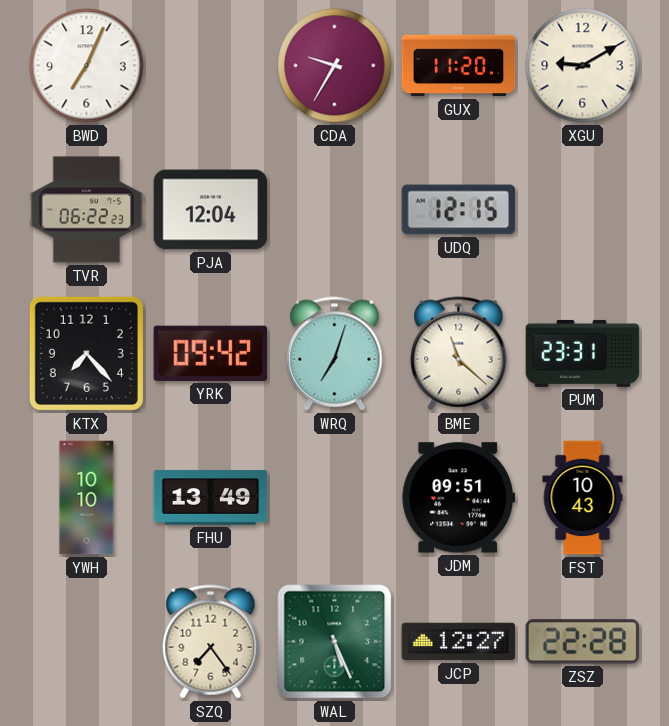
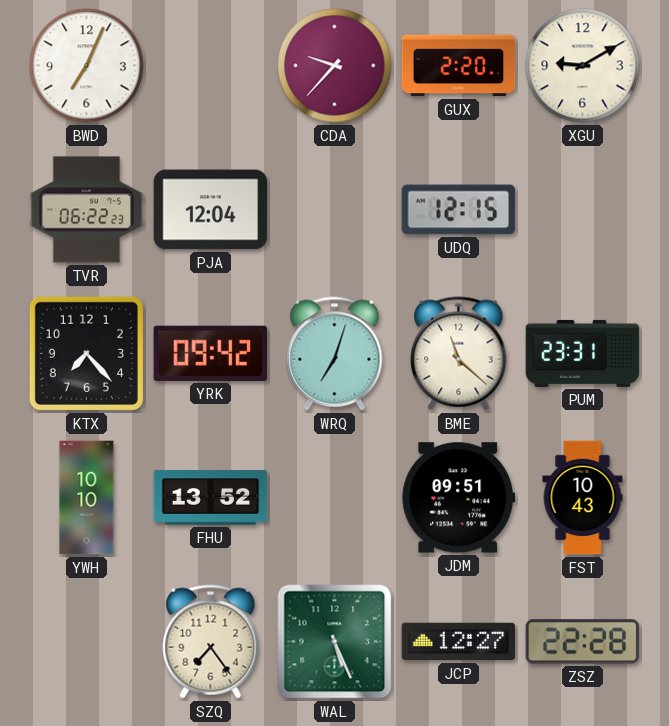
CDA: 9:35 -> 9:37
GUX: 11:20 -> 2:20
FHU: 13:49 -> 13:52
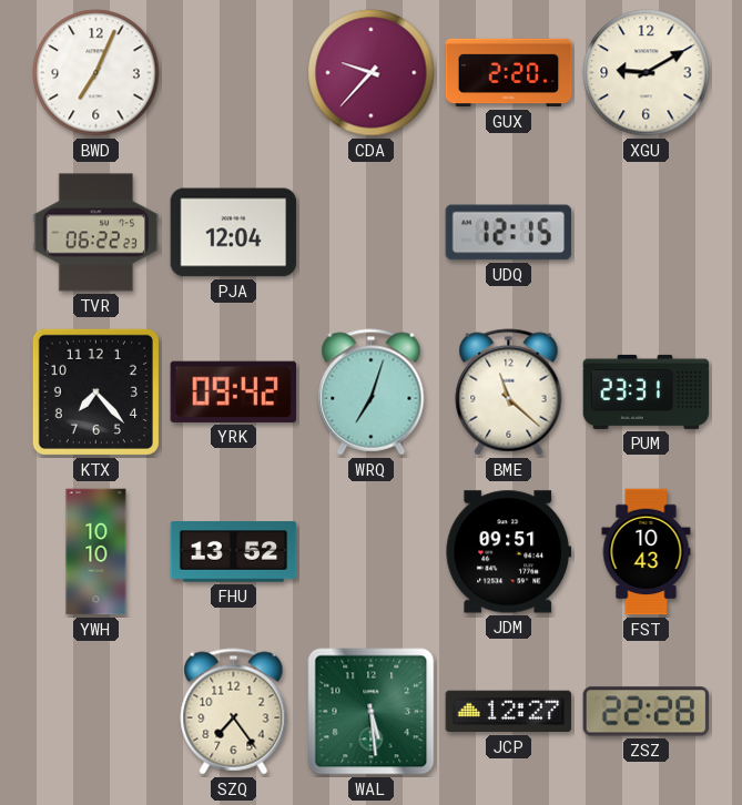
WAL: 5:26 -> 5:29
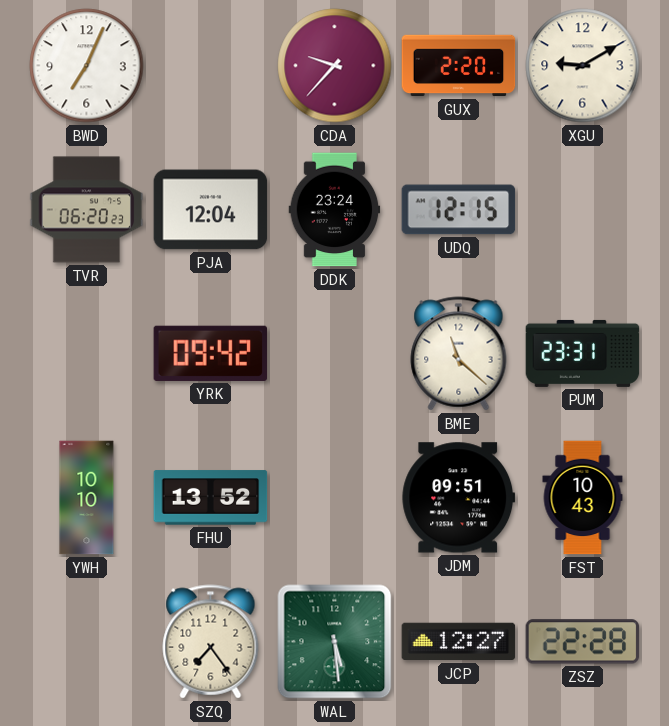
TVR: 06:22 -> 06:20
DDK: none -> 23:24
KTX: 7:23 -> none
WRQ: 7:03 -> none
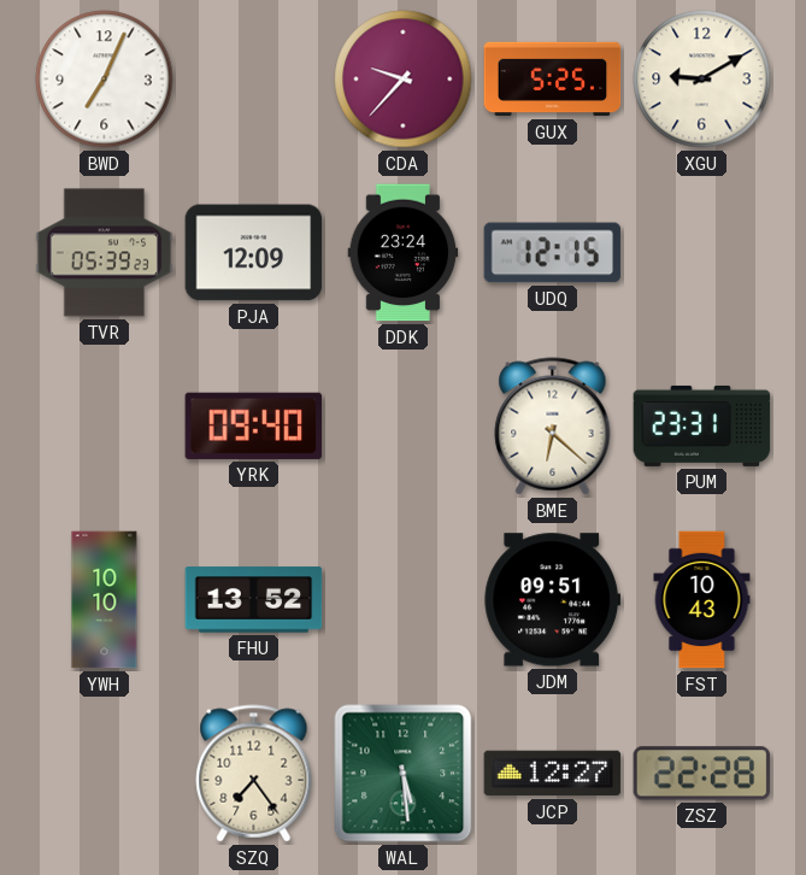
GUX: 2:20 -> 5:25
TVR: 06:20 -> 05:39
PJA: 12:04 -> 12:09
YRK: 09:42 -> 09:40
BME: 11:22 -> 6:22
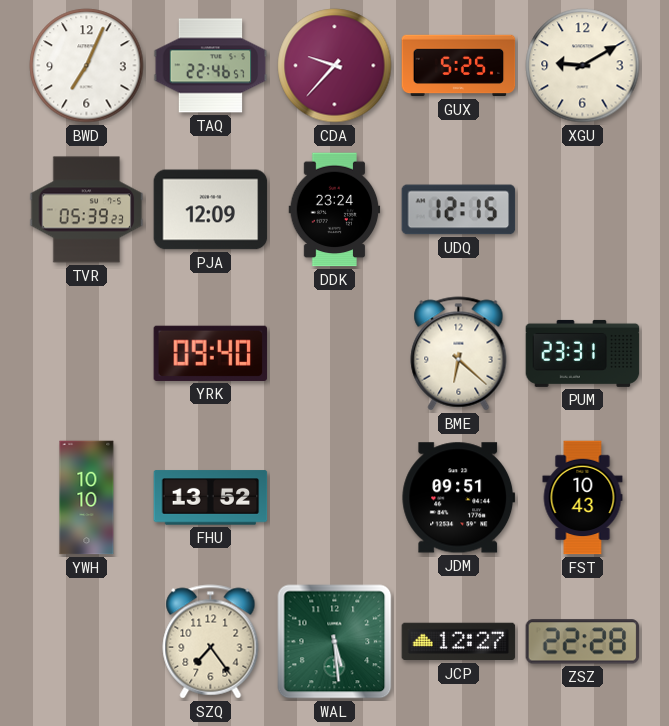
TAQ: none -> 22:46
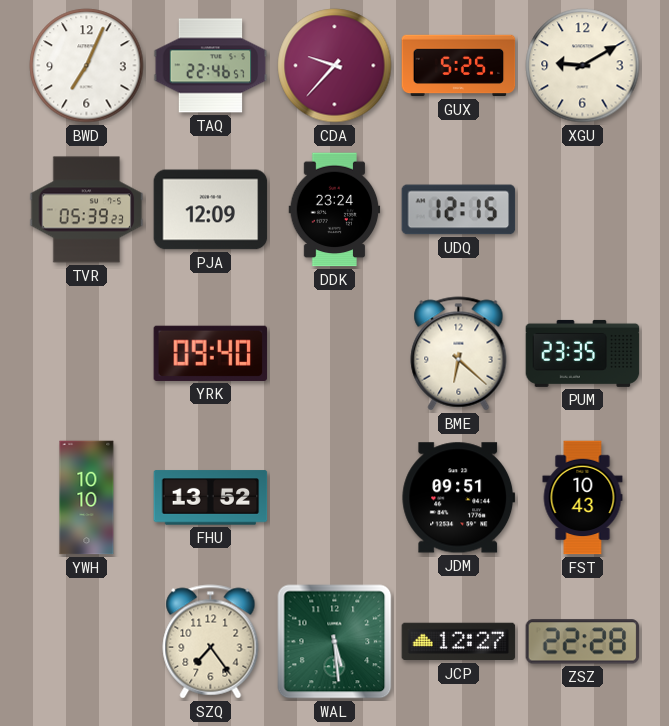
PUM: 23:31 -> 23:35
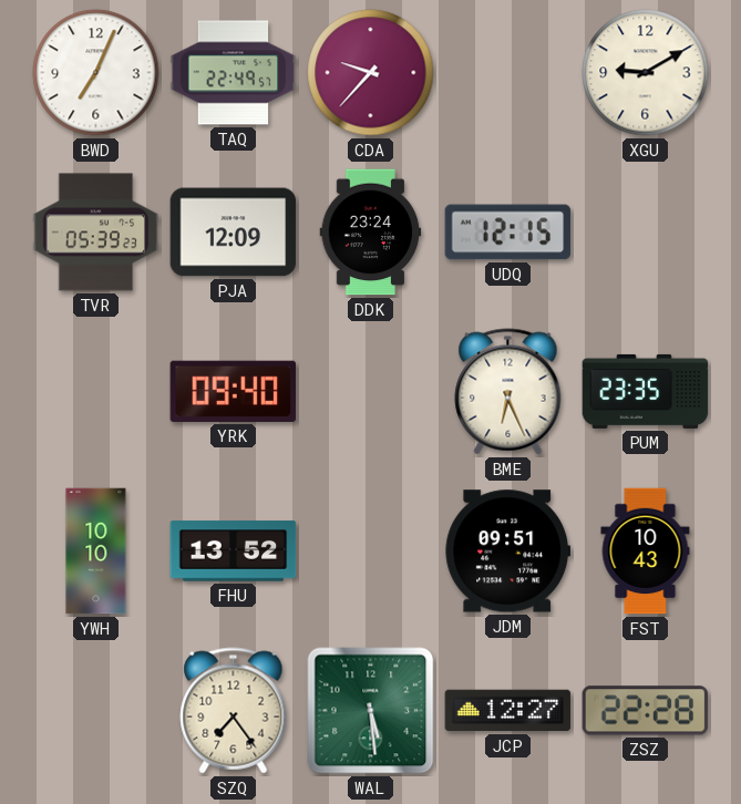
TAQ: 22:46 -> 22:49
GUX: 5:25 -> none
BME: 6:22 -> 6:26
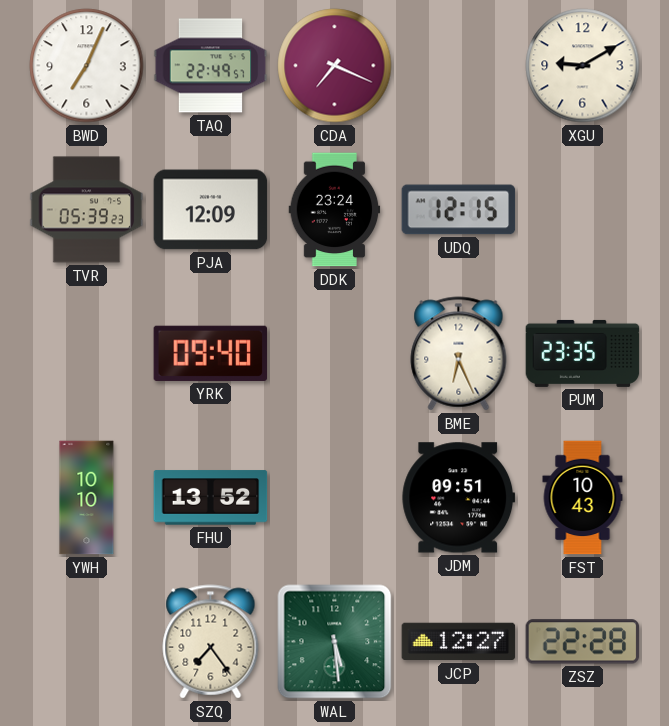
CDA: 9:37 -> 7:19
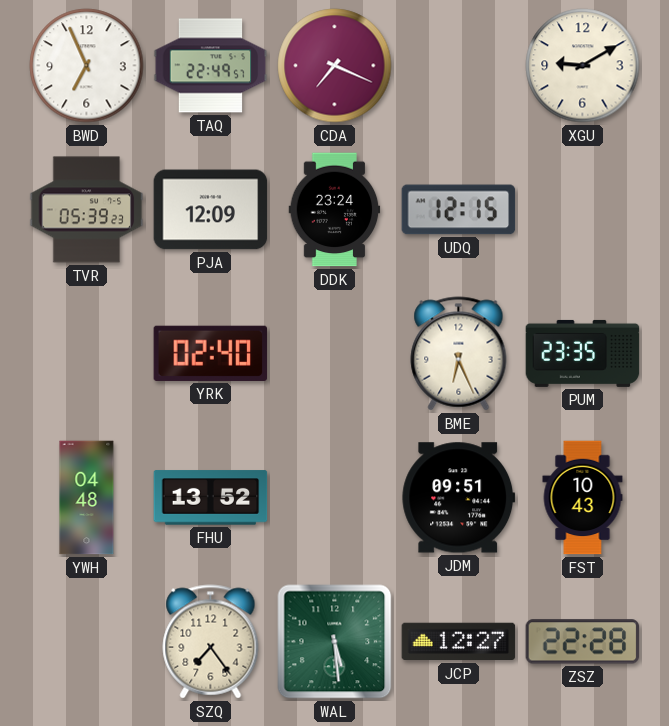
BWD: 7:04 -> 6:56
YRK: 09:40 -> 02:40
YWH: 10:10 -> 04:48
